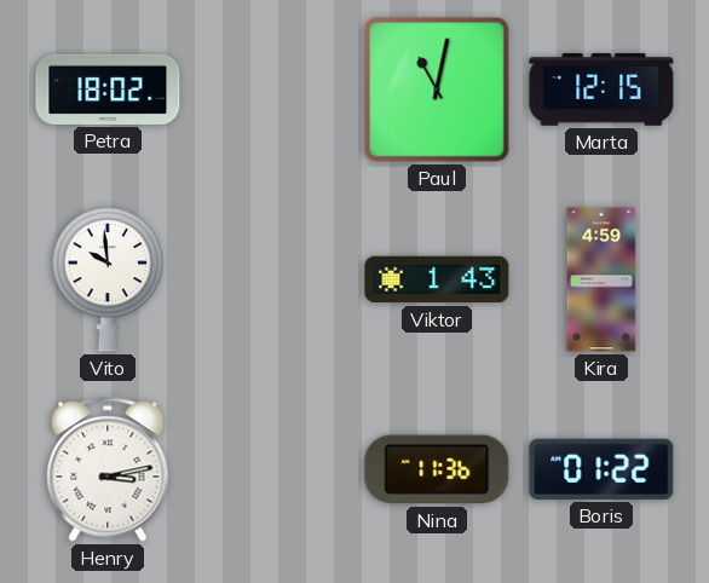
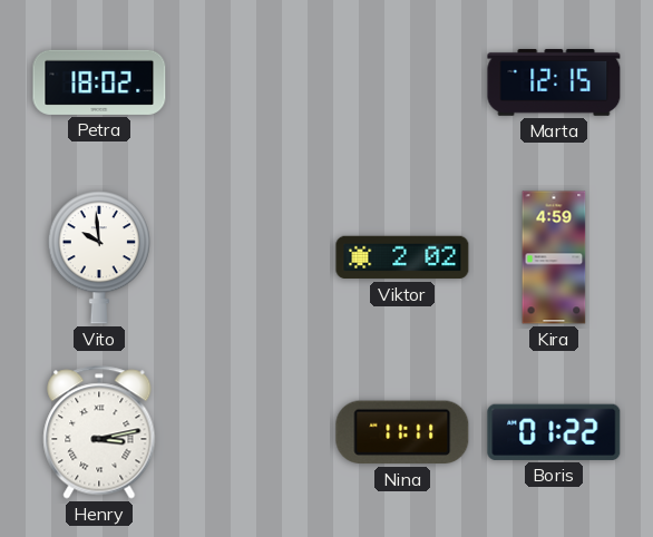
Paul: 11:02 -> none
Viktor: 1:43 -> 2:02
Nina: 11:36 -> 11:11
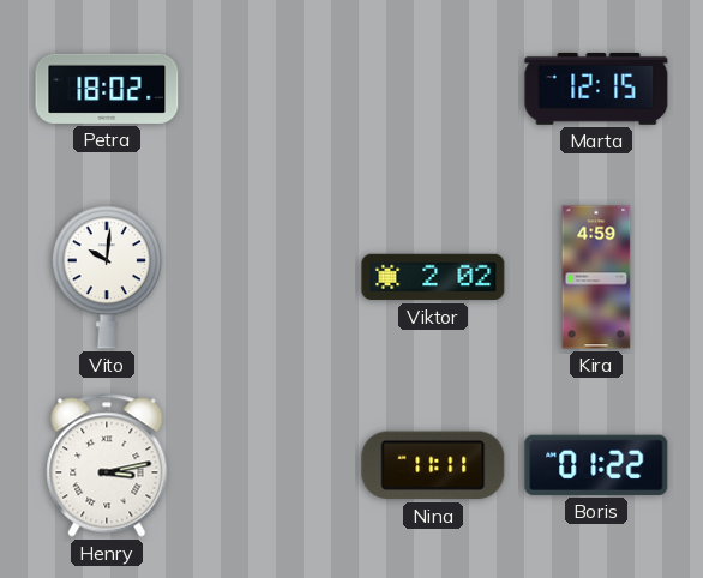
Vito: 9:59 -> 10:01
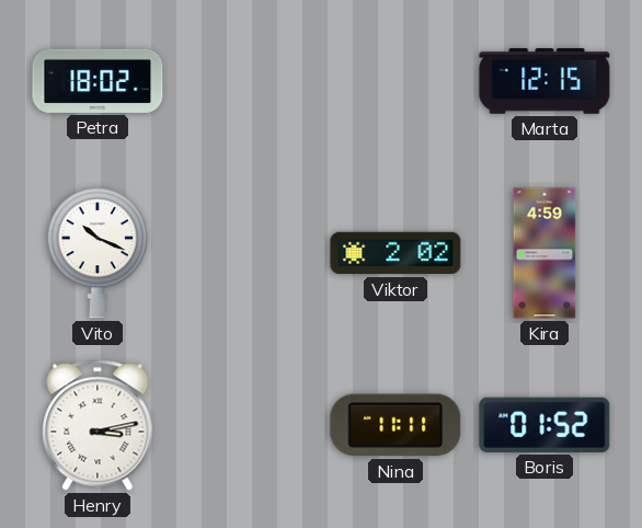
Vito: 10:01 -> 10:19
Boris: 01:22 -> 01:52
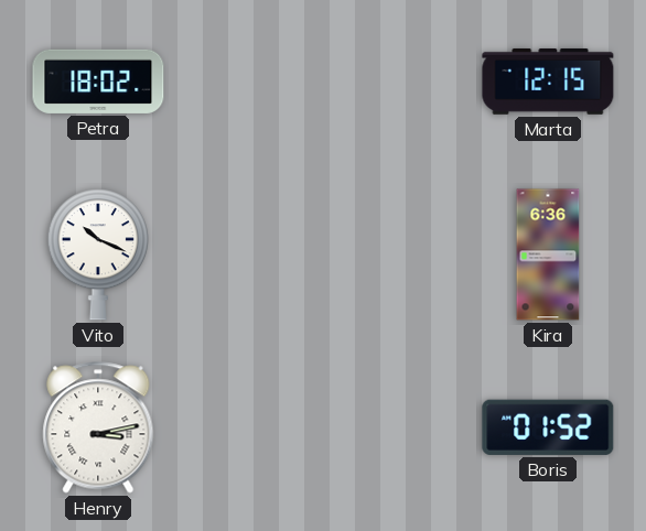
Viktor: 2:02 -> none
Kira: 4:59 -> 6:36
Nina: 11:11 -> none
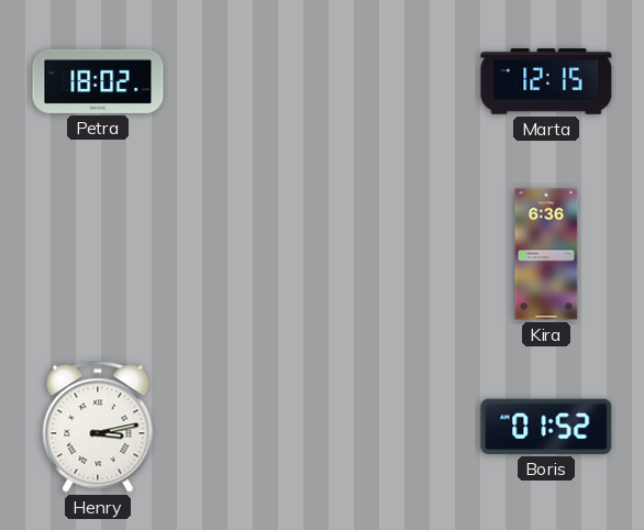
Vito: 10:19 -> none
